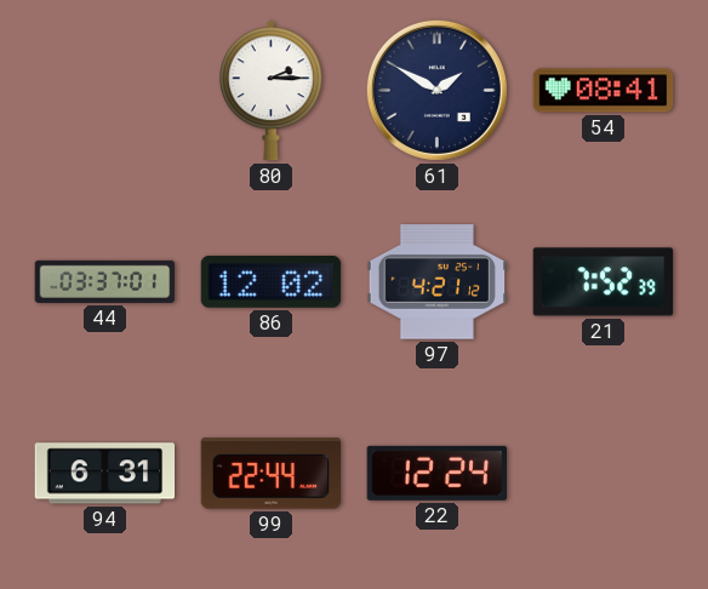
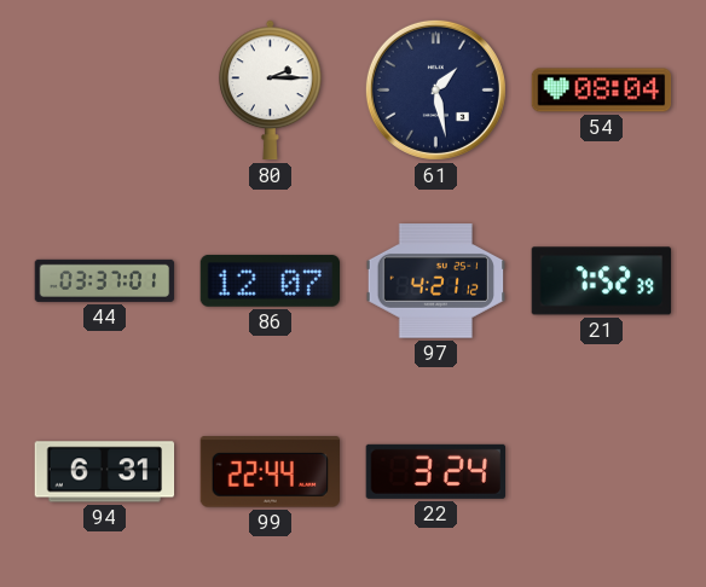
61: 1:50 -> 1:28
54: 08:41 -> 08:04
86: 12:02 -> 12:07
22: 12:24 -> 3:24
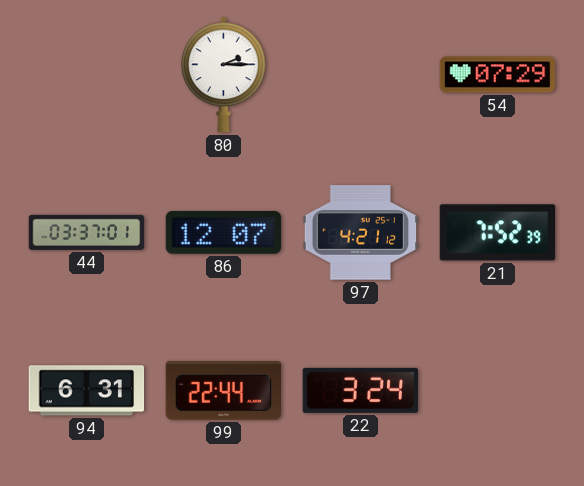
61: 1:28 -> none
54: 08:04 -> 07:29
